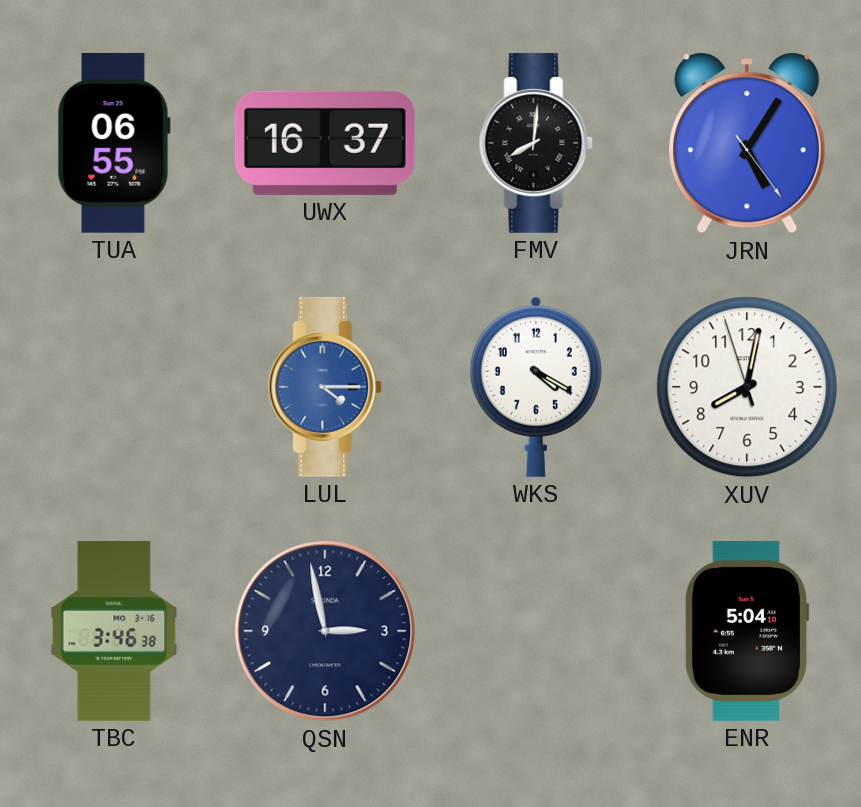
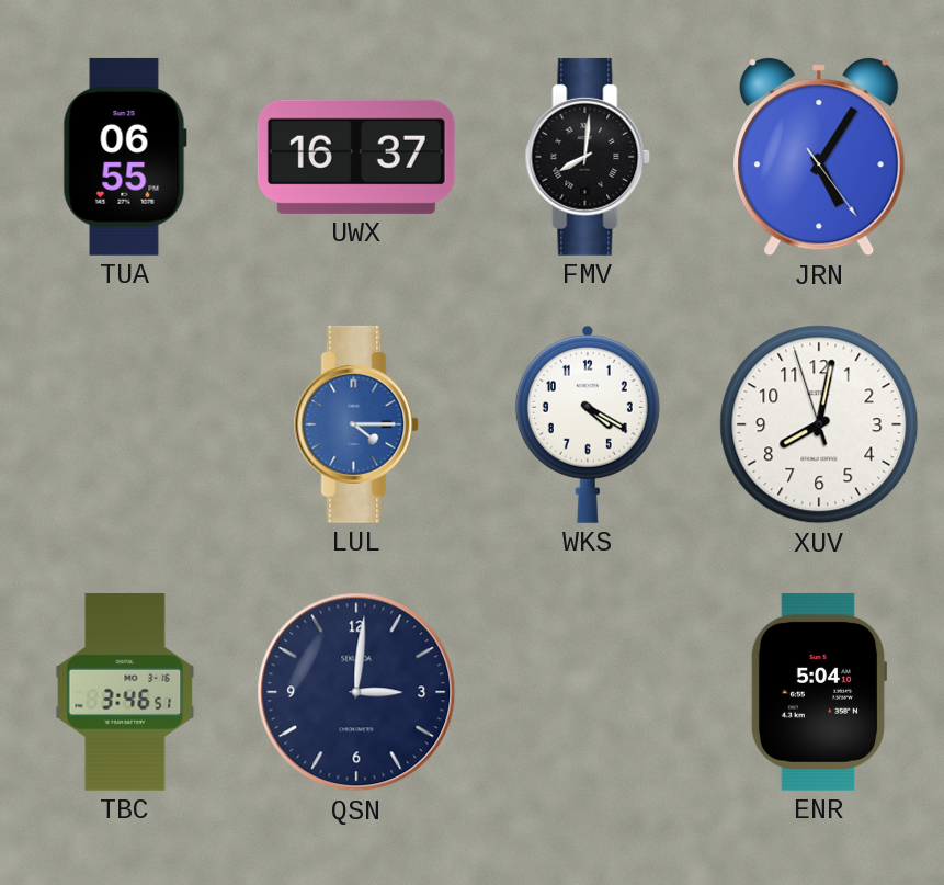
TBC: 3:46:38 -> 3:46:51
QSN: 2:58 -> 3:01
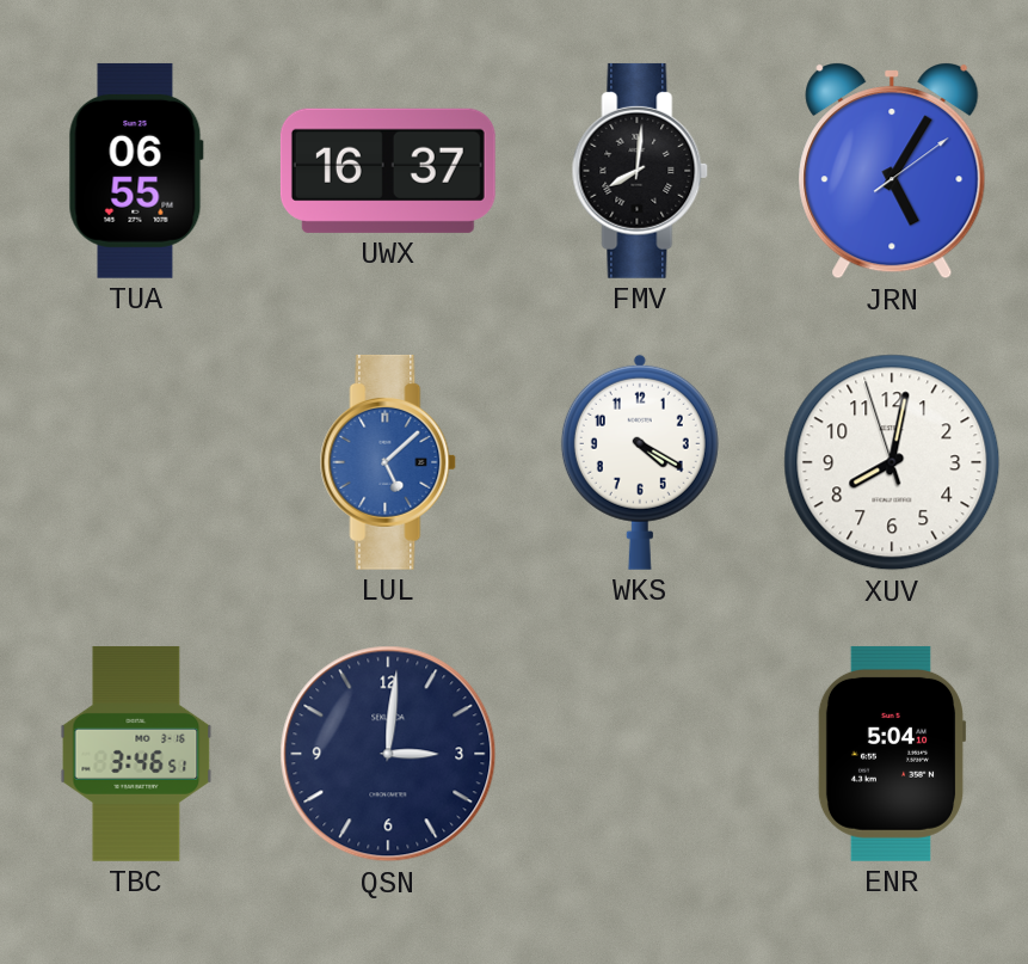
JRN: 5:05:24 -> 5:05:09
LUL: 4:15 -> 5:08
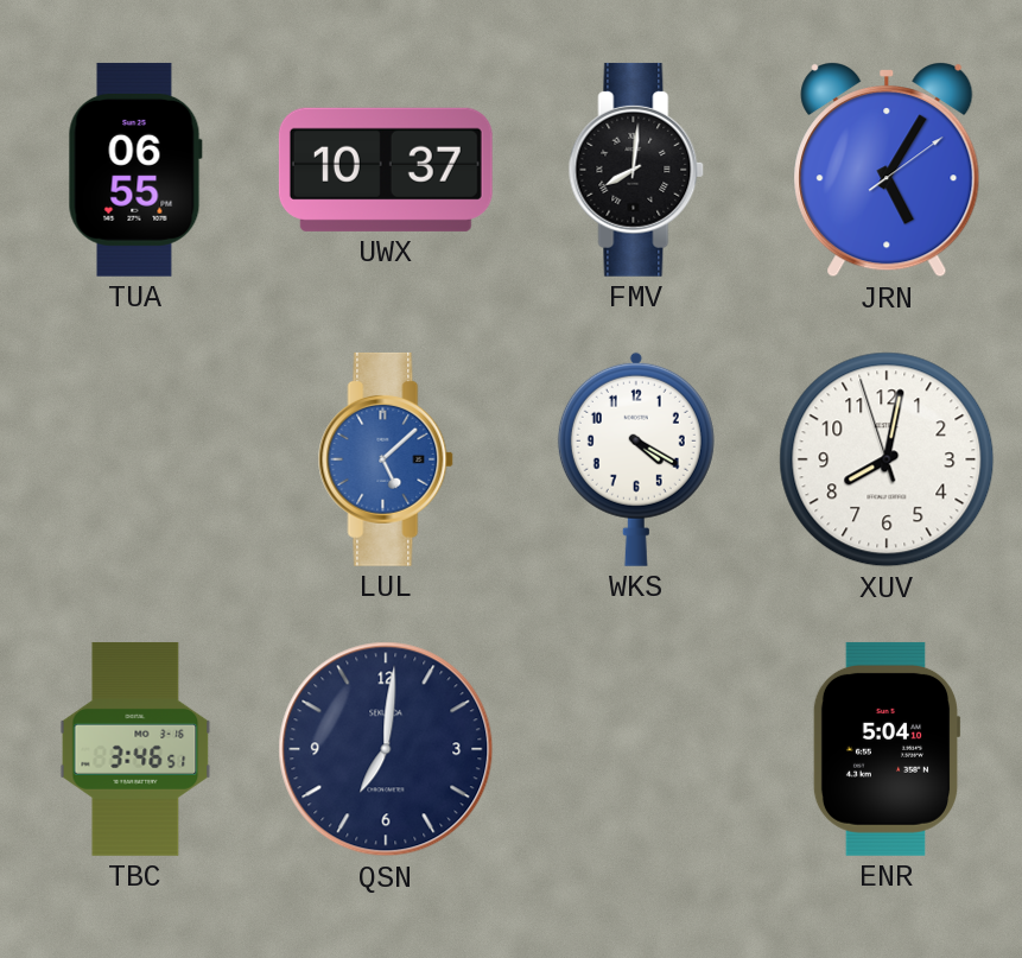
UWX: 16:37 -> 10:37
QSN: 3:01 -> 7:01
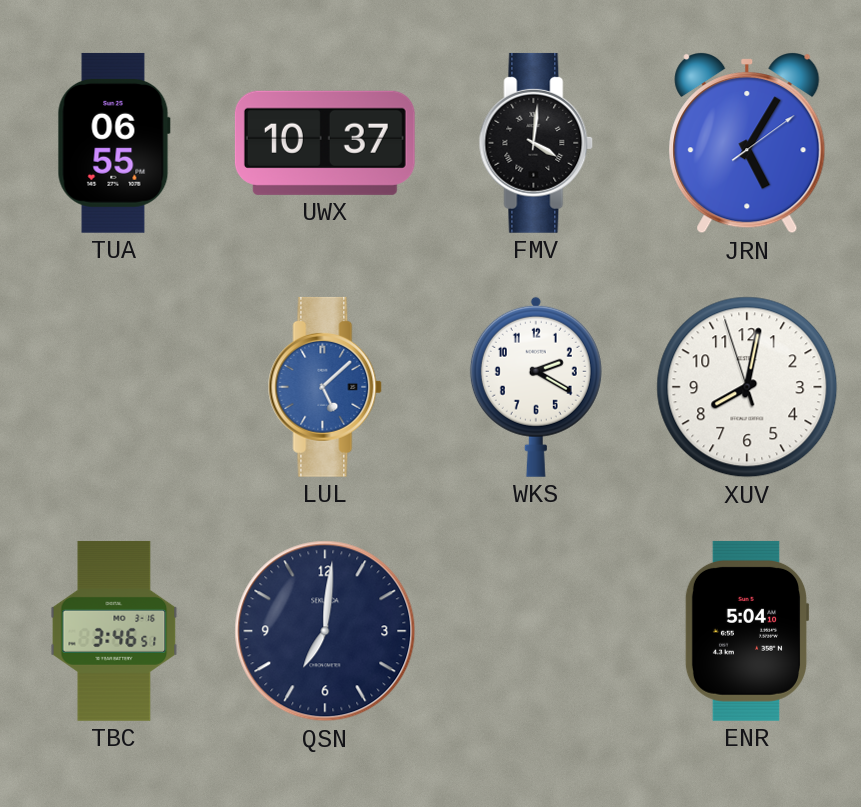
FMV: 8:01 -> 4:01
WKS: 4:20 -> 2:20
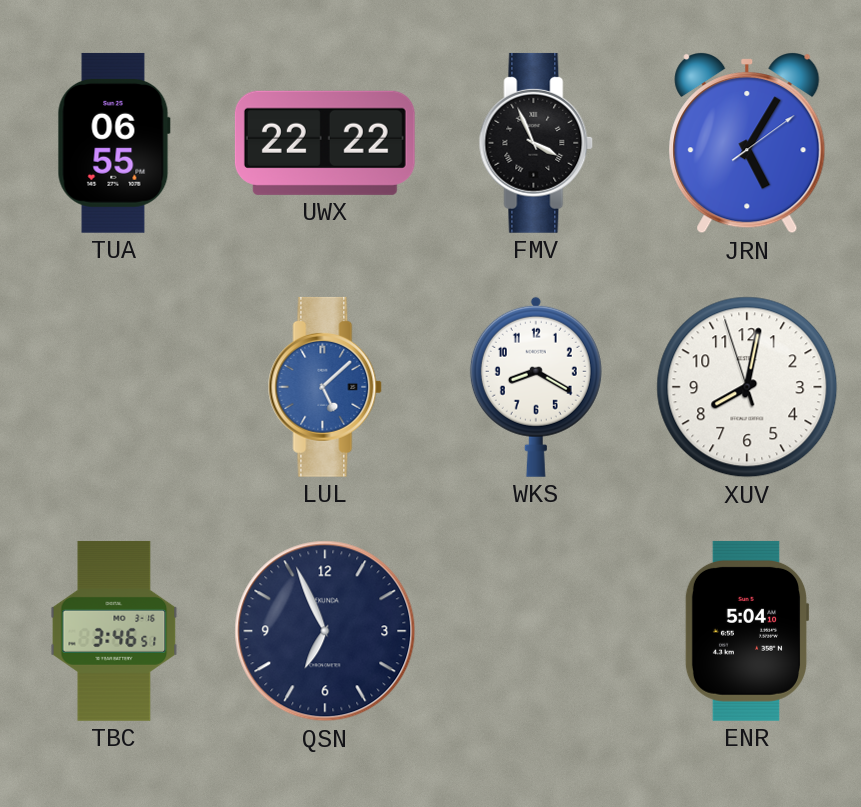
UWX: 10:37 -> 22:22
FMV: 4:01 -> 3:56
WKS: 2:20 -> 8:20
QSN: 7:01 -> 6:56
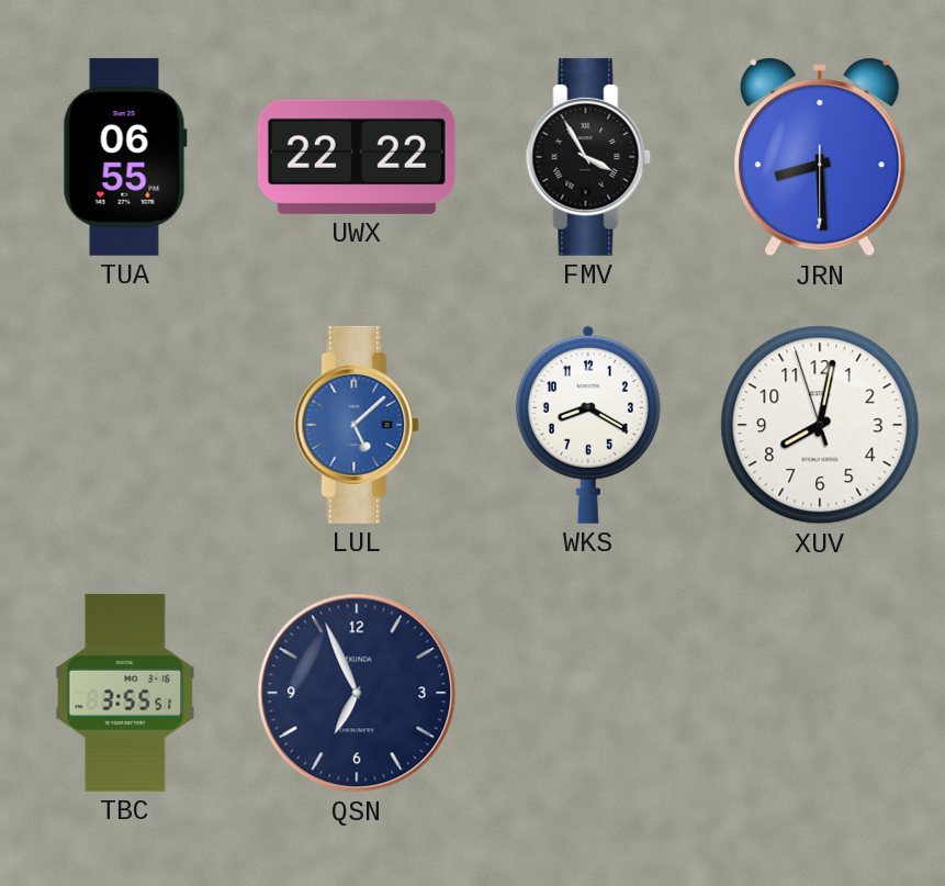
FMV: 3:56 -> 3:55
JRN: 5:05 -> 8:29
TBC: 3:46 -> 3:55
ENR: 5:04 -> none
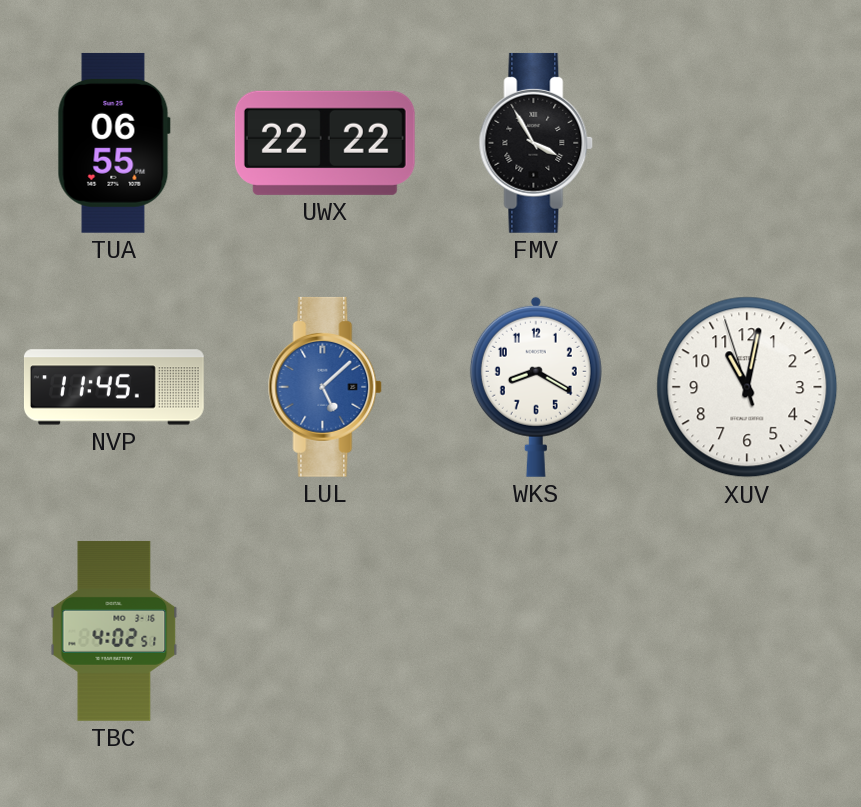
JRN: 8:29 -> none
NVP: none -> 11:45
XUV: 8:01 -> 11:01
TBC: 3:55 -> 4:02
QSN: 6:56 -> none
